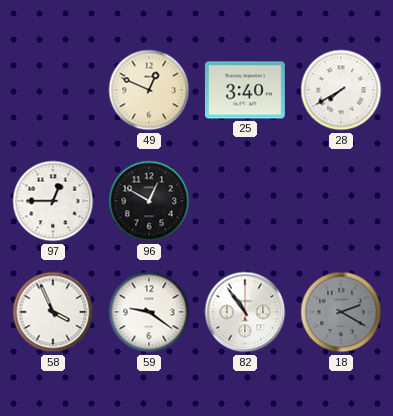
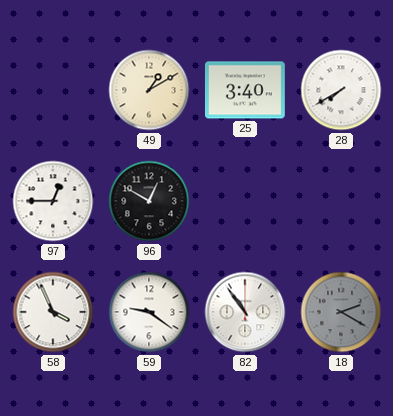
49: 12:49 -> 1:10
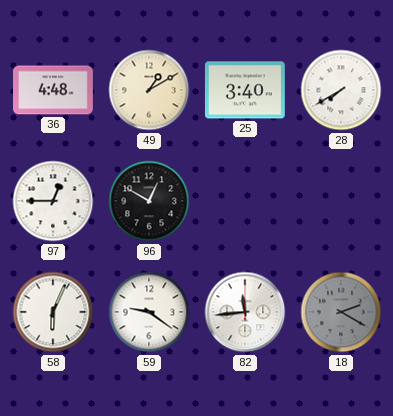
36: none -> 4:48
58: 3:56 -> 6:04
82: 10:54 -> 11:44
